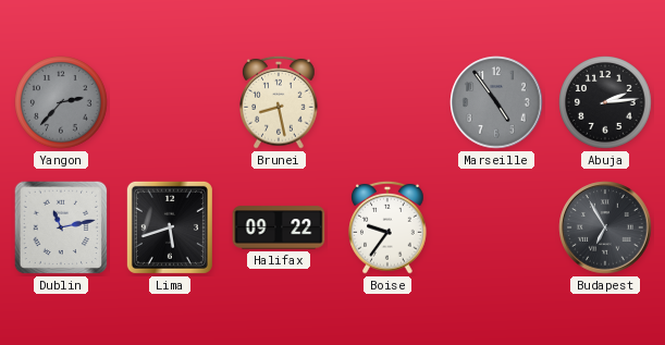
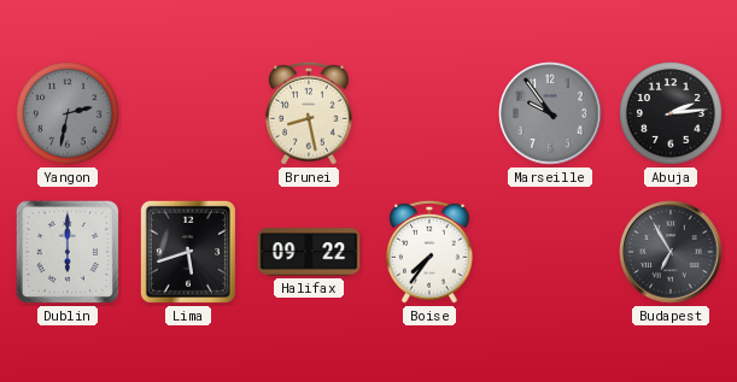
Yangon: 2:37 -> 2:32
Marseille: 4:54 -> 9:54
Dublin: 11:13 -> 6:00
Boise: 9:36 -> 7:36
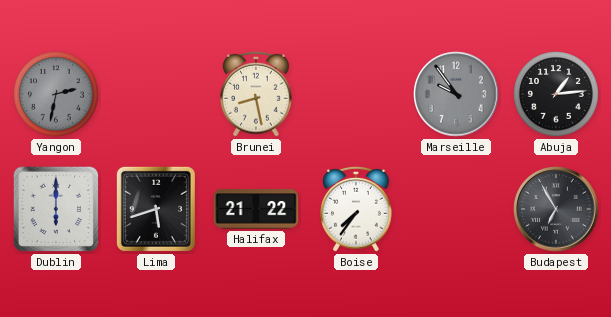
Abuja: 2:14 -> 1:14
Halifax: 09:22 -> 21:22
